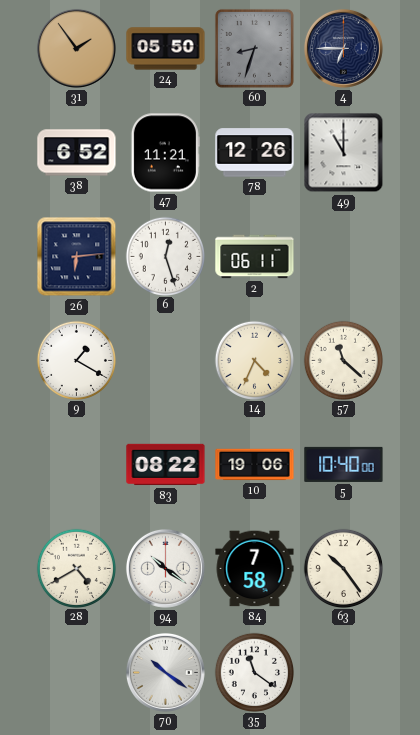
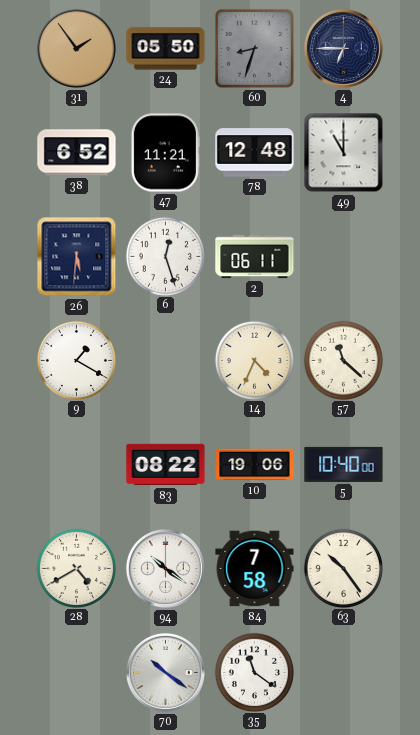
78: 12:26 -> 12:48
26: 6:14 -> 5:31
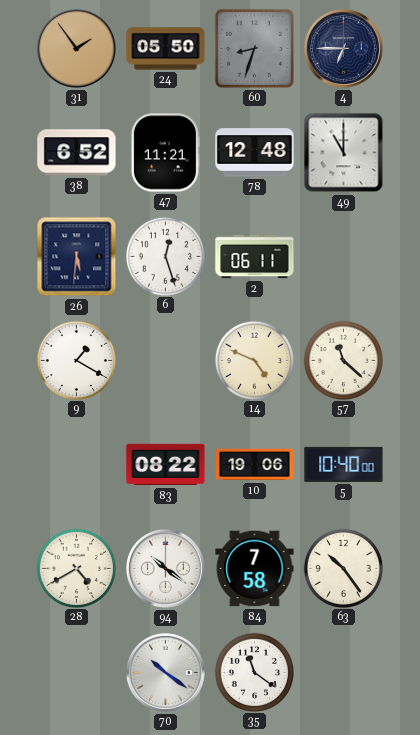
14: 4:34 -> 4:49
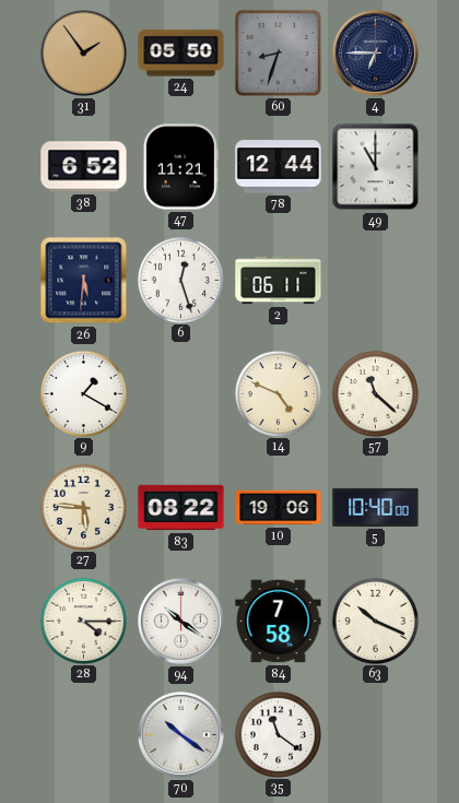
78: 12:48 -> 12:44
27: none -> 5:46
28: 4:40 -> 4:15
63: 10:24 -> 10:19
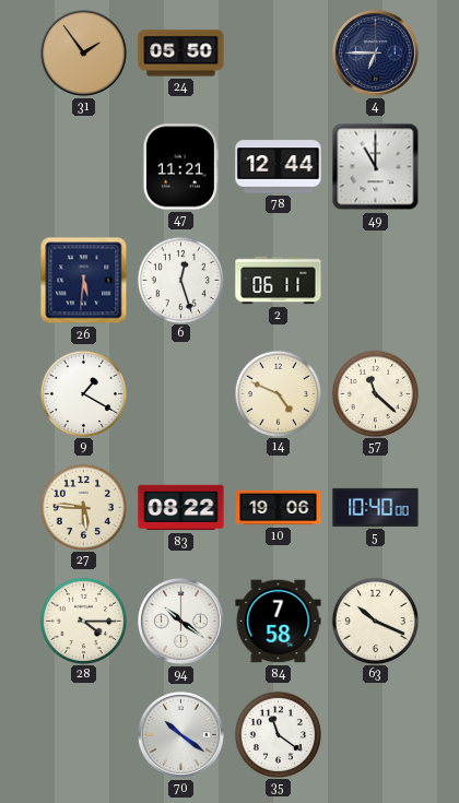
60: 8:33 -> none
38: 6:52 -> none
